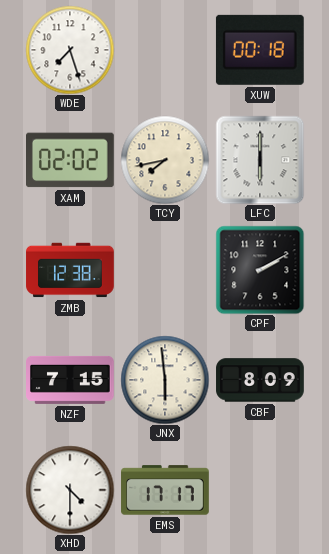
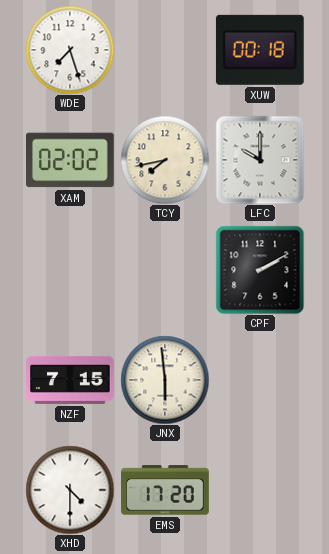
LFC: 6:00 -> 10:00
ZMB: 12:38 -> none
CBF: 8:09 -> none
EMS: 17:17 -> 17:20
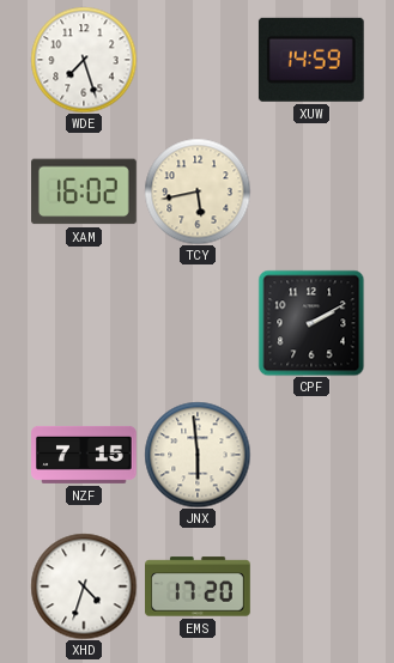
XUW: 00:18 -> 14:59
XAM: 02:02 -> 16:02
TCY: 7:43 -> 5:43
LFC: 10:00 -> none
XHD: 4:30 -> 4:33
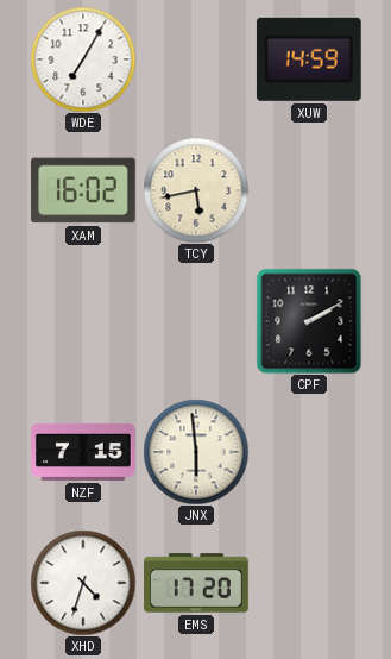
WDE: 7:27 -> 7:05
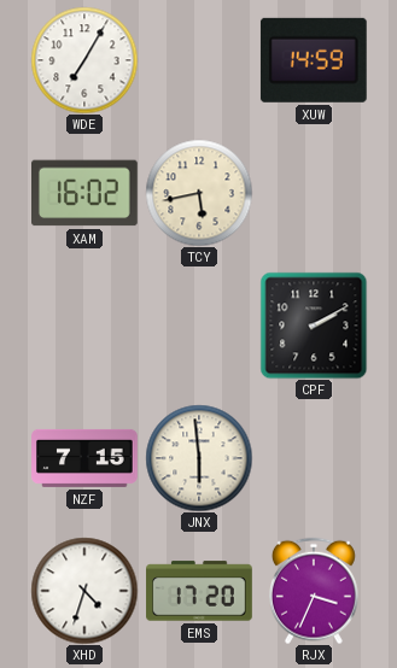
RJX: none -> 3:34
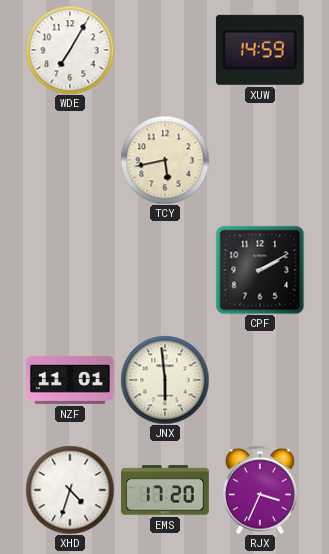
XAM: 16:02 -> none
NZF: 7:15 -> 11:01
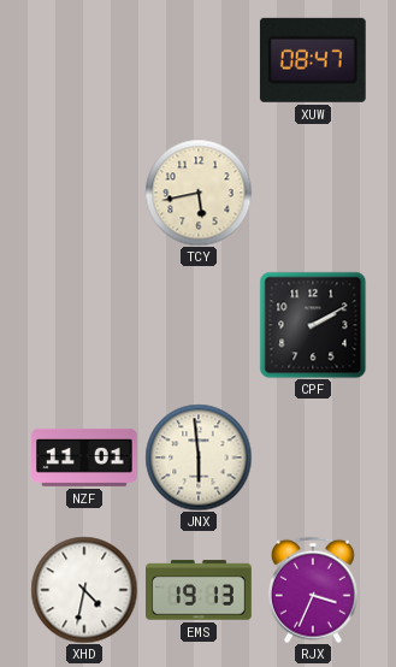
WDE: 7:05 -> none
XUW: 14:59 -> 08:47
XHD: 4:33 -> 4:32
EMS: 17:20 -> 19:13
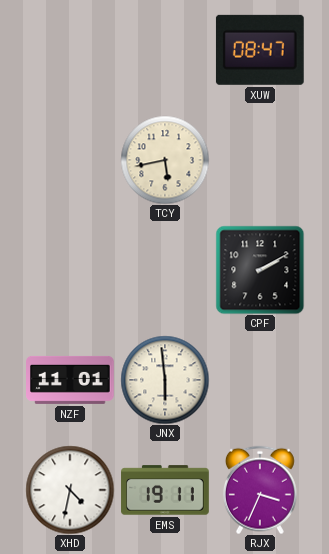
EMS: 19:13 -> 19:11
